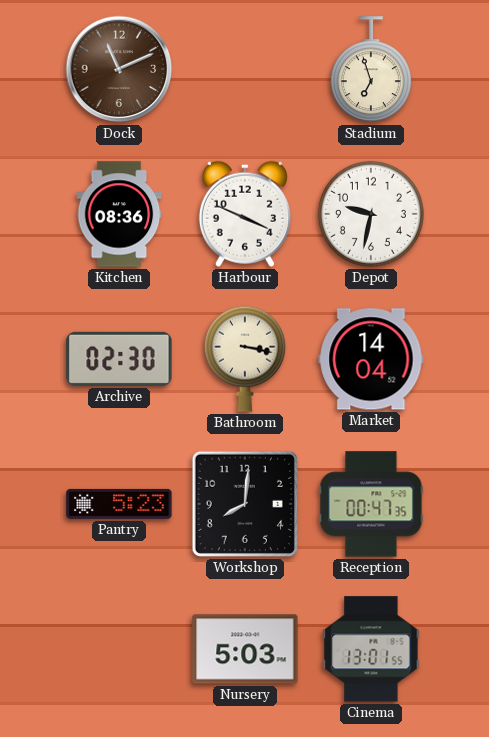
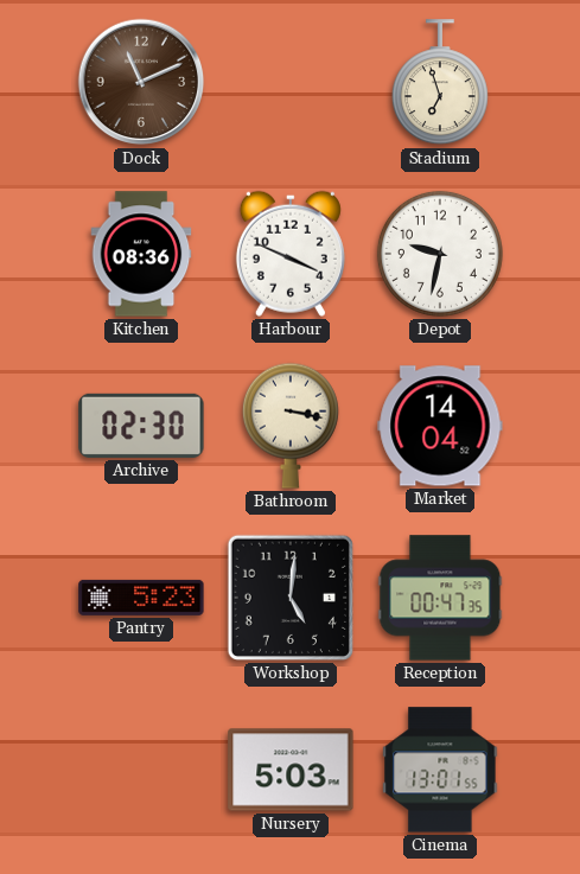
Workshop: 8:01 -> 5:01
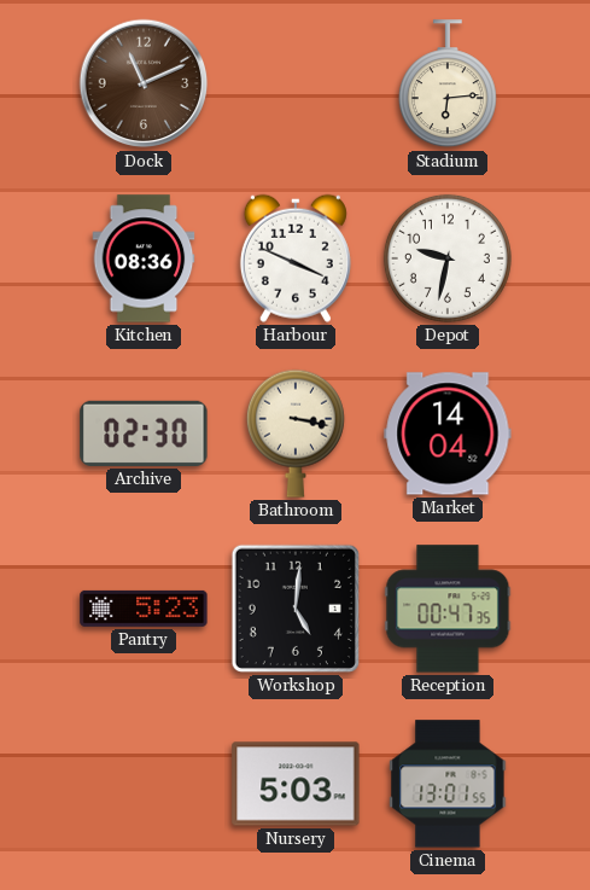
Stadium: 6:57 -> 6:14
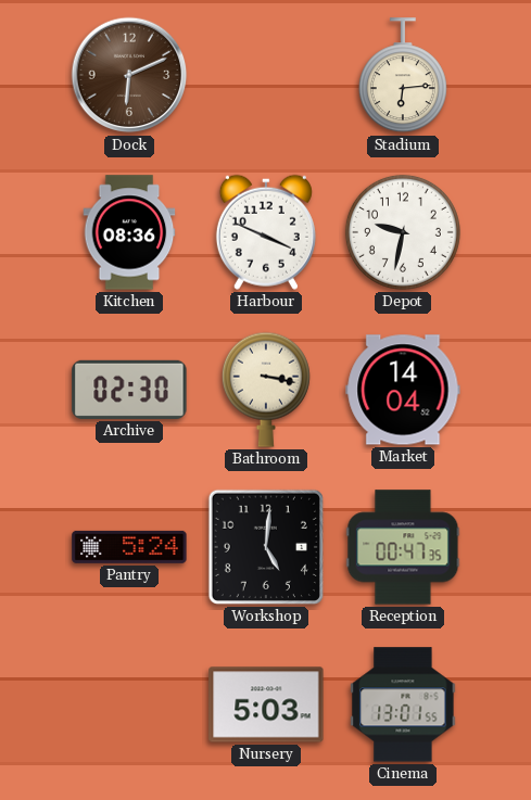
Dock: 11:11 -> 6:11
Pantry: 5:23 -> 5:24
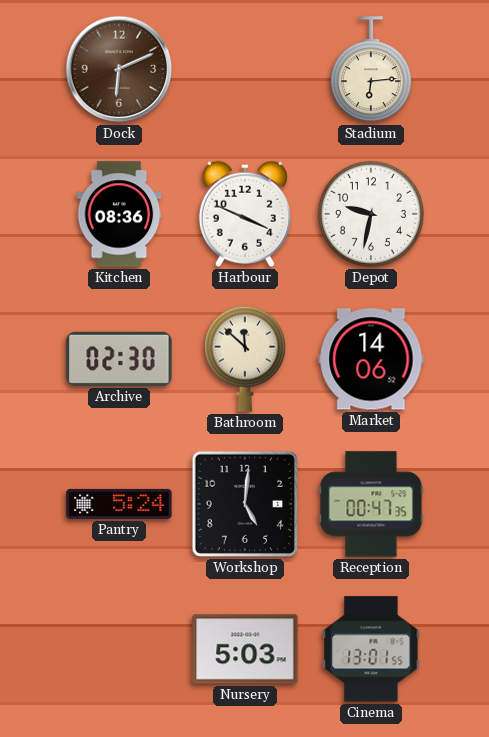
Bathroom: 3:17 -> 11:52
Market: 14:04 -> 14:06
